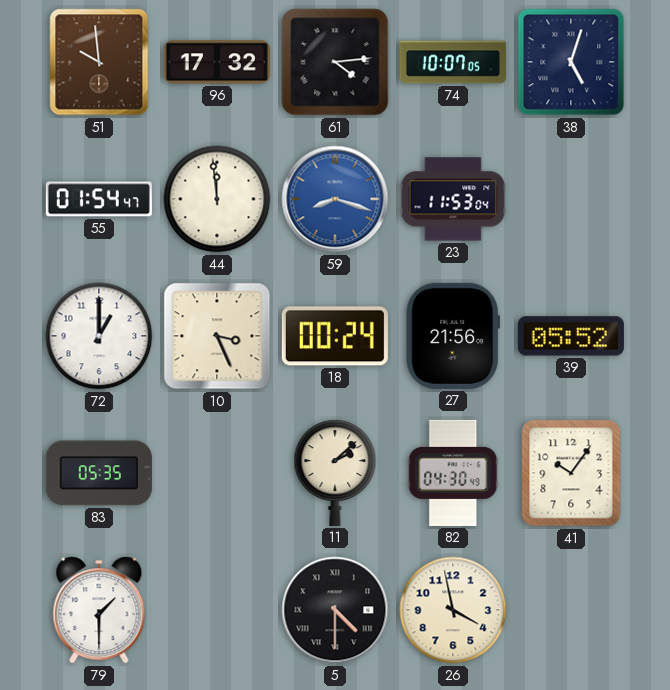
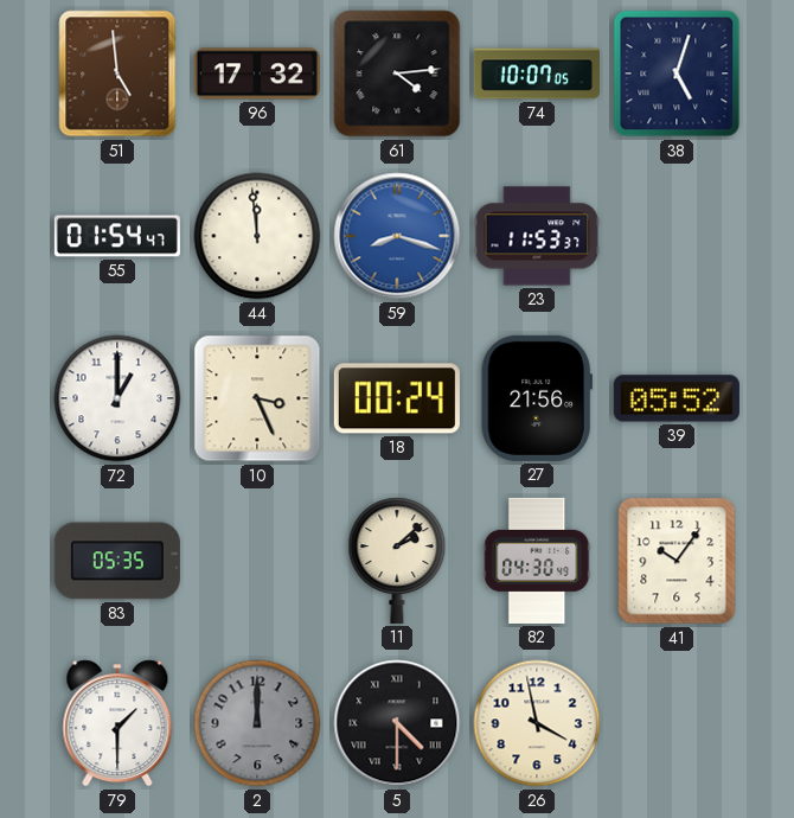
51: 9:59 -> 4:59
23: 11:53:04 -> 11:53:37
2: none -> 12:00
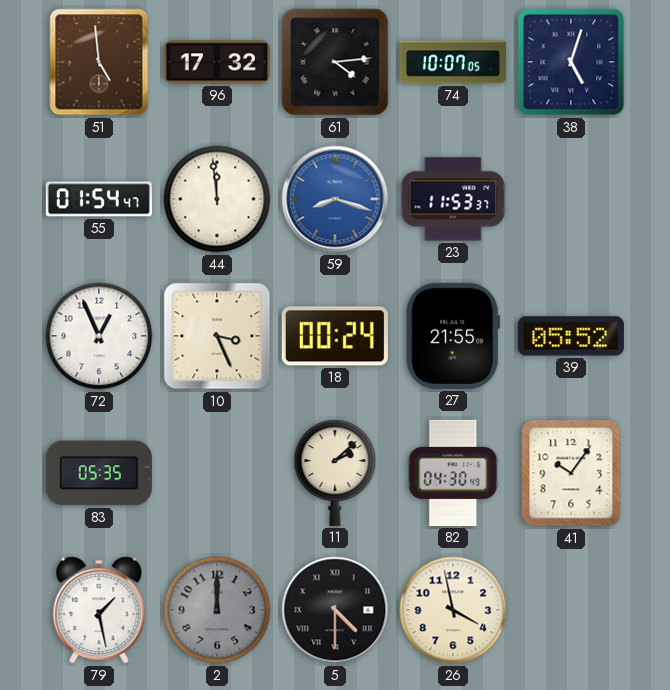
72: 1:00 -> 12:56
27: 21:56 -> 21:55
79: 1:30 -> 1:28
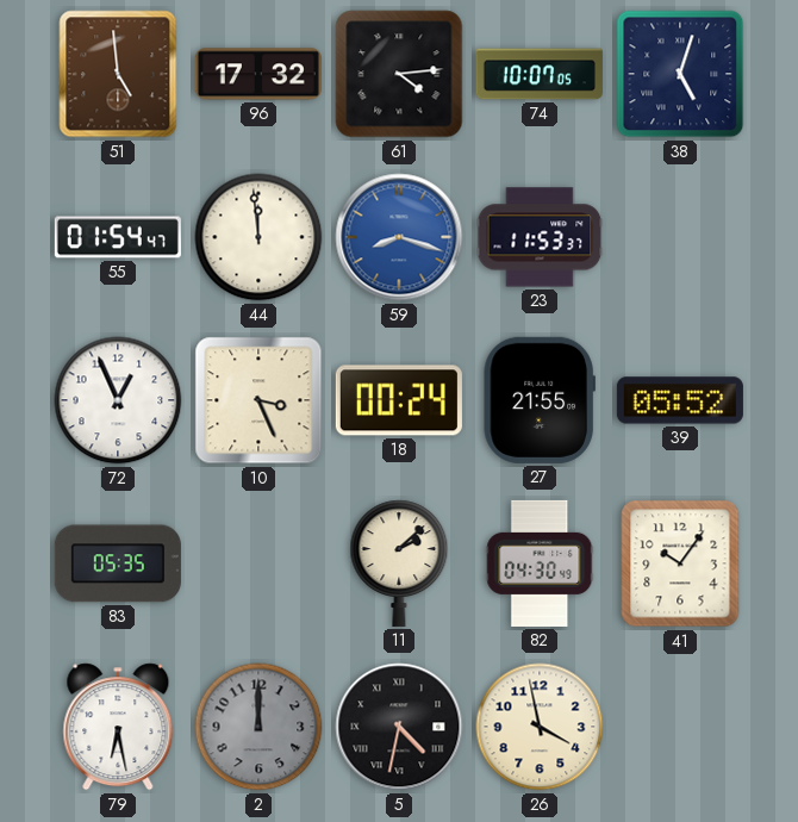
79: 1:28 -> 6:28
5: 4:30 -> 4:32
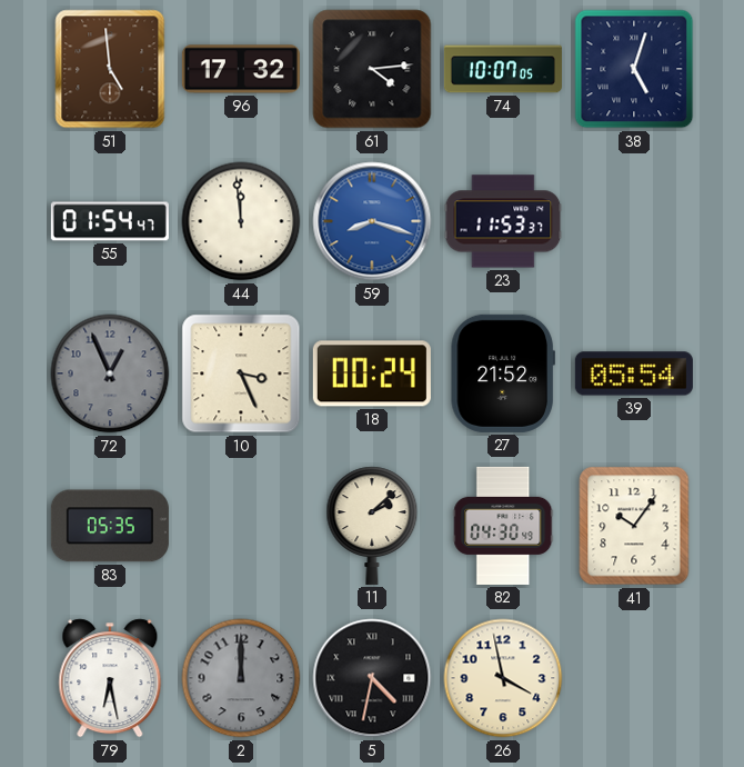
72 dial: white -> grey
27: 21:55 -> 21:52
39: 05:52 -> 05:54
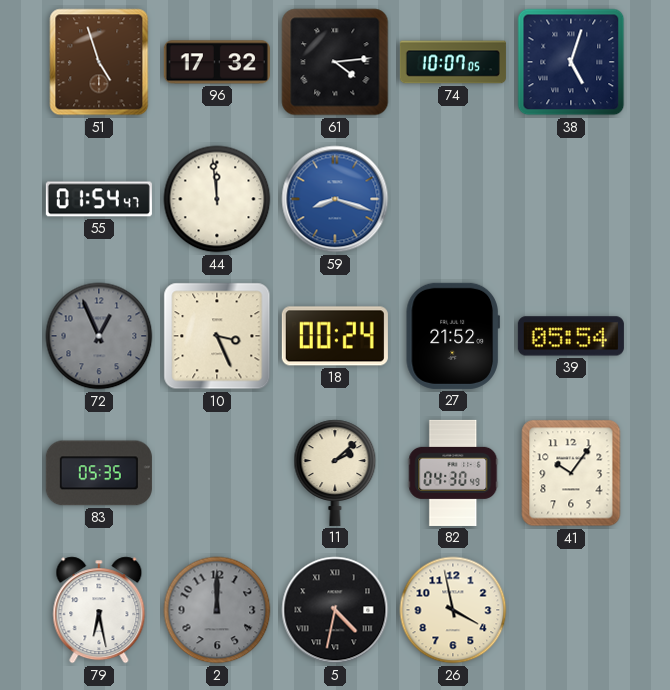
51: 4:59 -> 4:57
23: 11:53 -> none
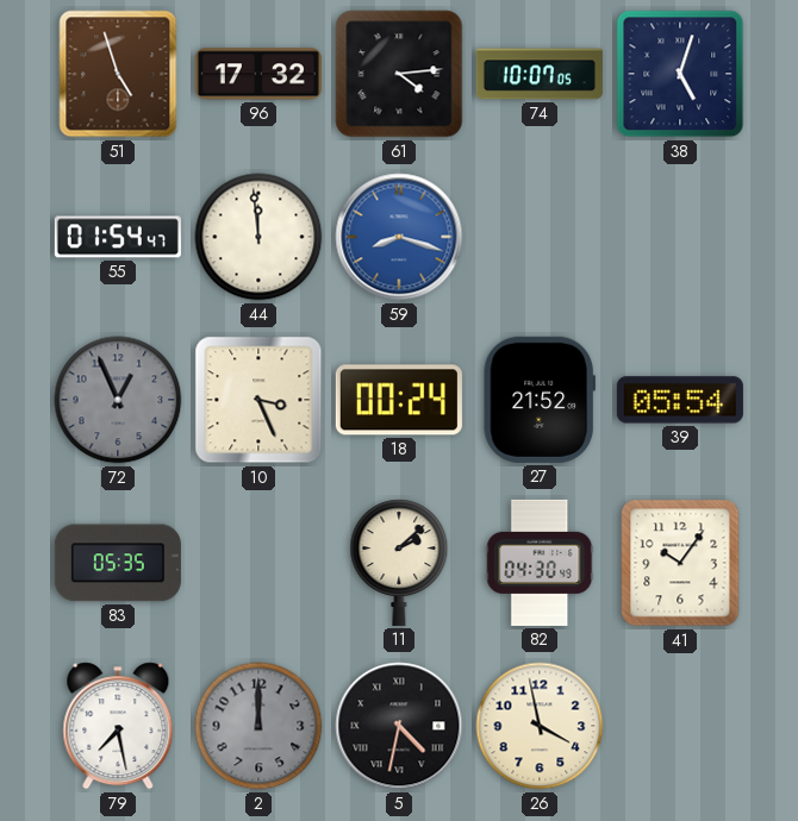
79: 6:28 -> 7:28
